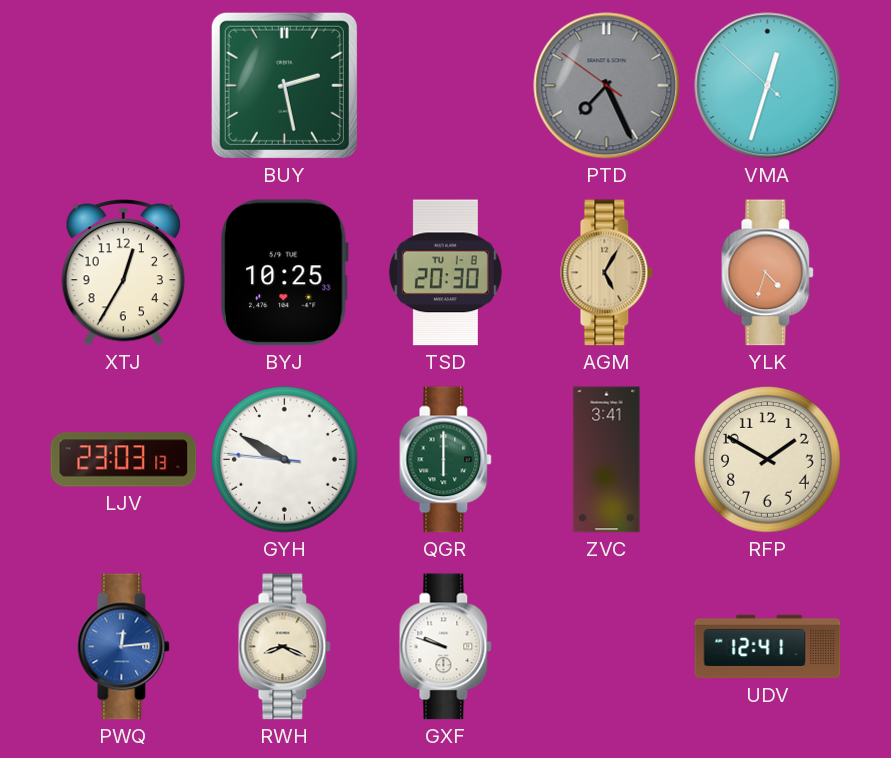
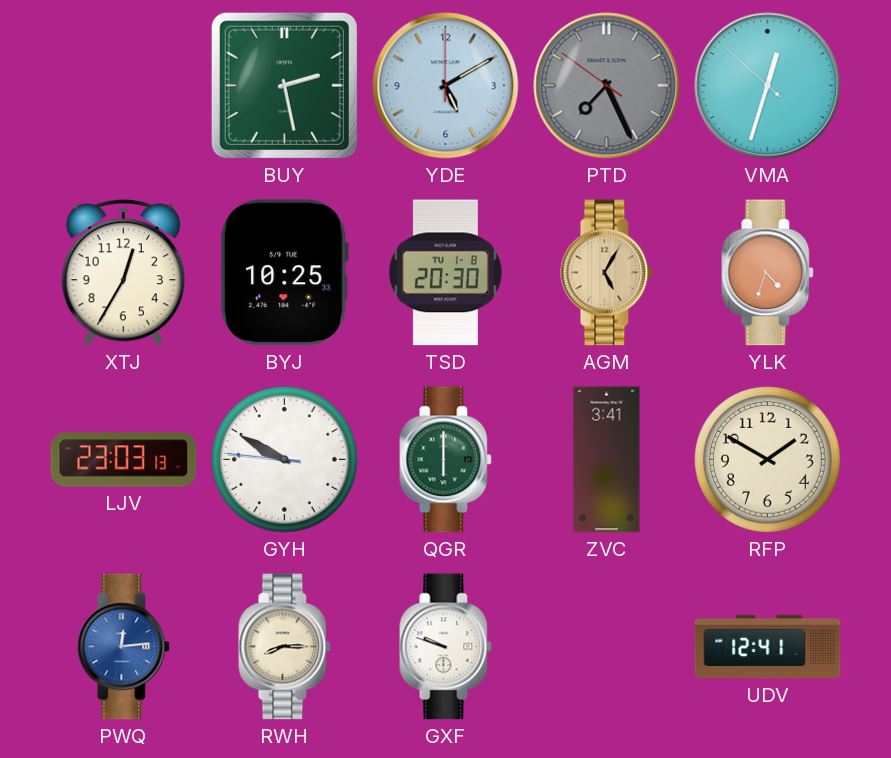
YDE: none -> 5:10
RWH: 8:19 -> 8:15
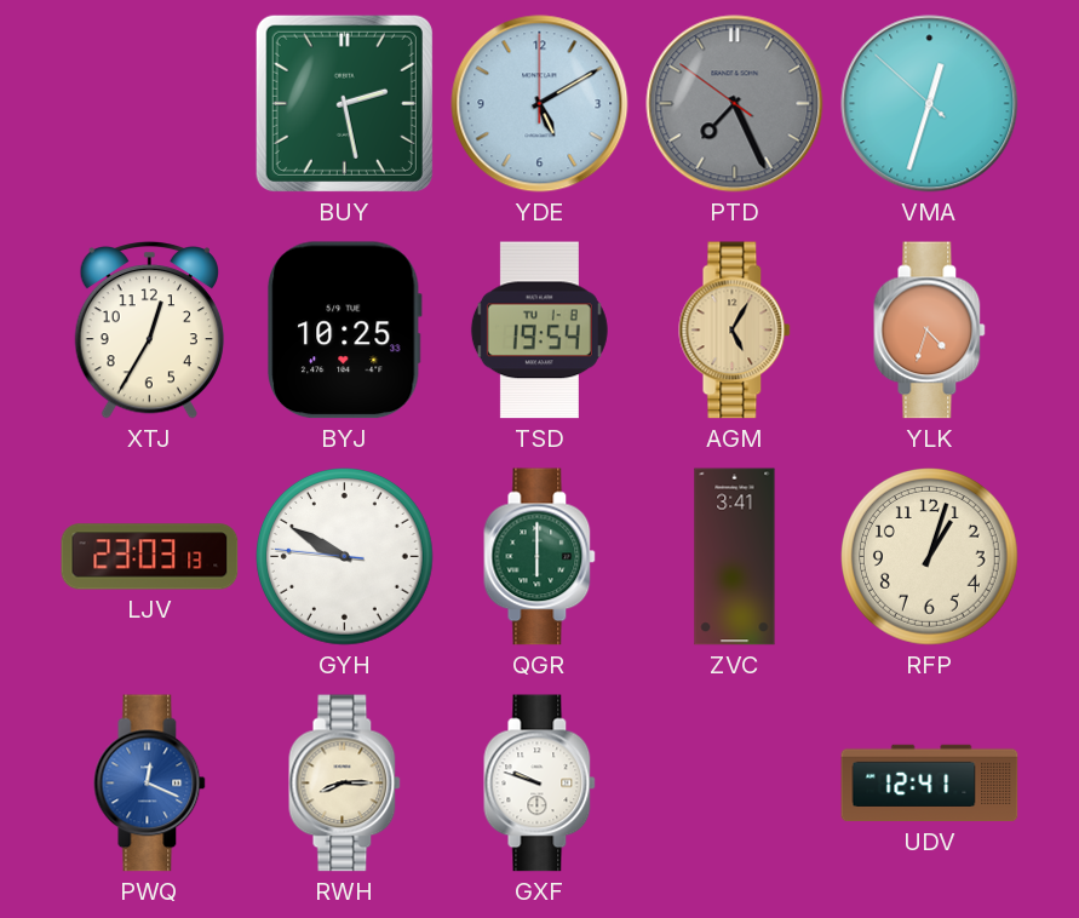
TSD: 20:30 -> 19:54
RFP: 1:50 -> 1:03
PWQ: 12:14 -> 12:19
